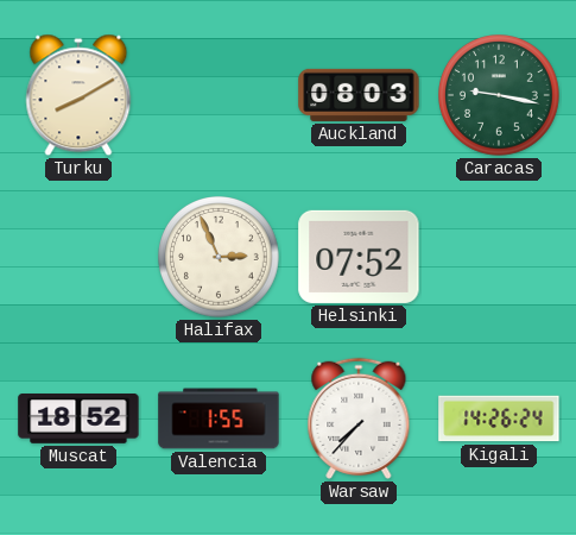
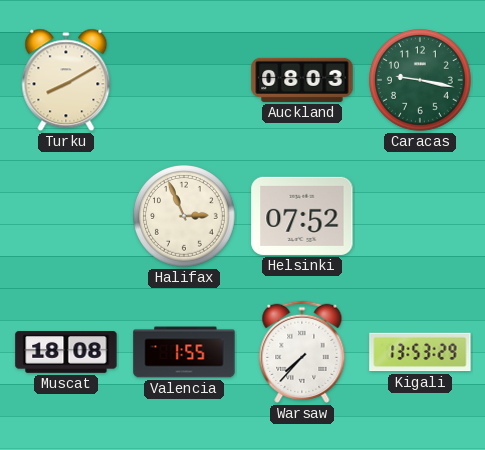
Muscat: 18:52 -> 18:08
Kigali: 14:26 -> 13:53
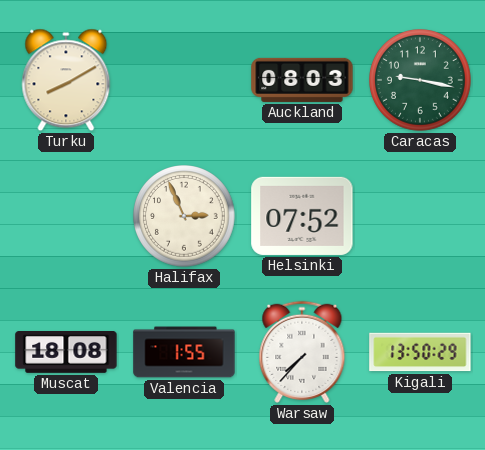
Kigali: 13:53 -> 13:50
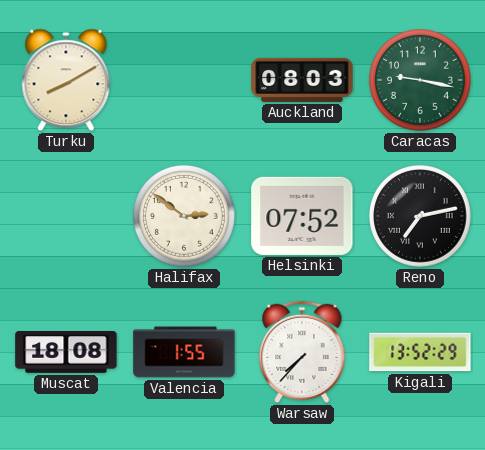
Halifax: 2:56 -> 2:51
Reno: none -> 7:13
Kigali: 13:50 -> 13:52
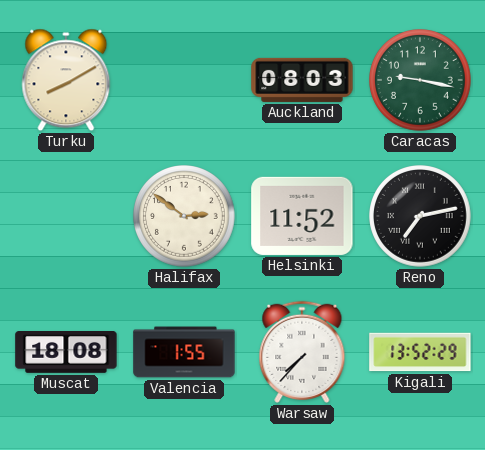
Helsinki: 07:52 -> 11:52
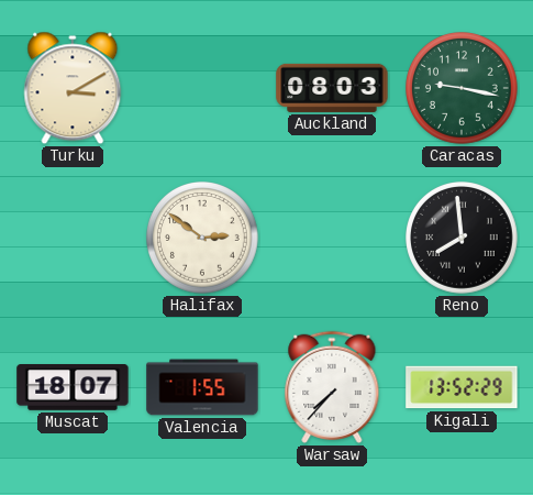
Turku: 8:10 -> 3:10
Helsinki: 11:52 -> none
Reno: 7:13 -> 7:59
Muscat: 18:08 -> 18:07
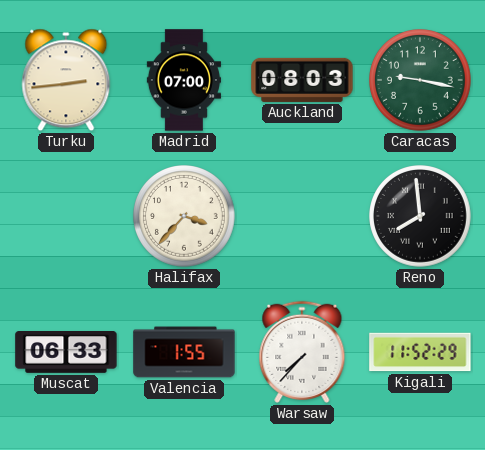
Turku: 3:10 -> 2:44
Madrid: none -> 07:00
Halifax: 2:51 -> 3:37
Muscat: 18:07 -> 06:33
Kigali: 13:52 -> 11:52
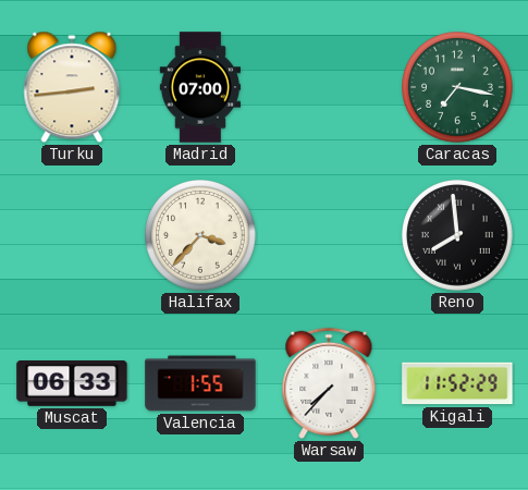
Auckland: 08:03 -> none
Caracas: 9:17 -> 7:17
